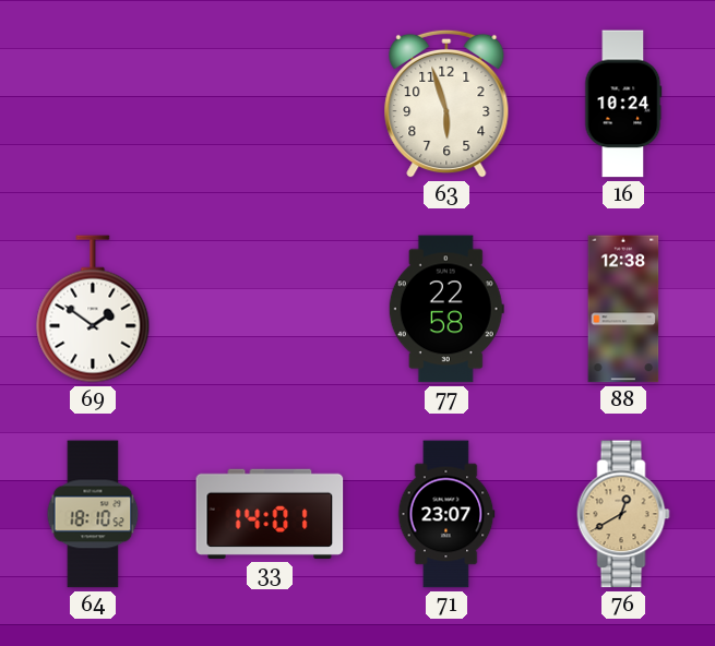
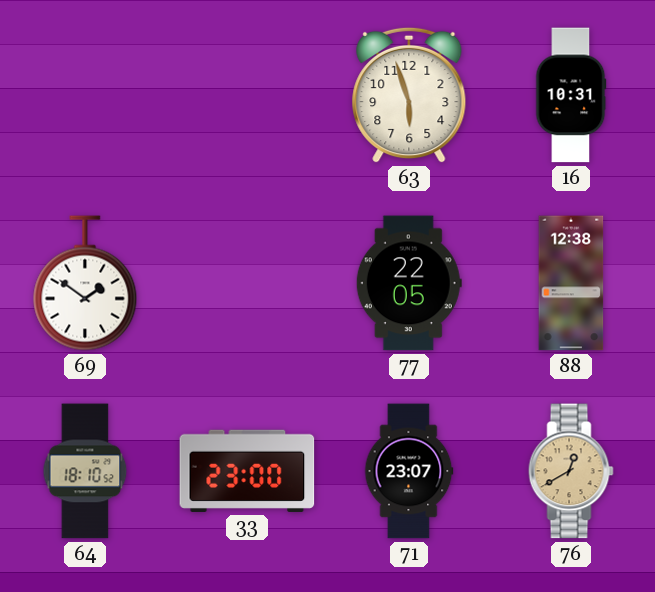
16: 10:24 -> 10:31
77: 22:58 -> 22:05
33: 14:01 -> 23:00
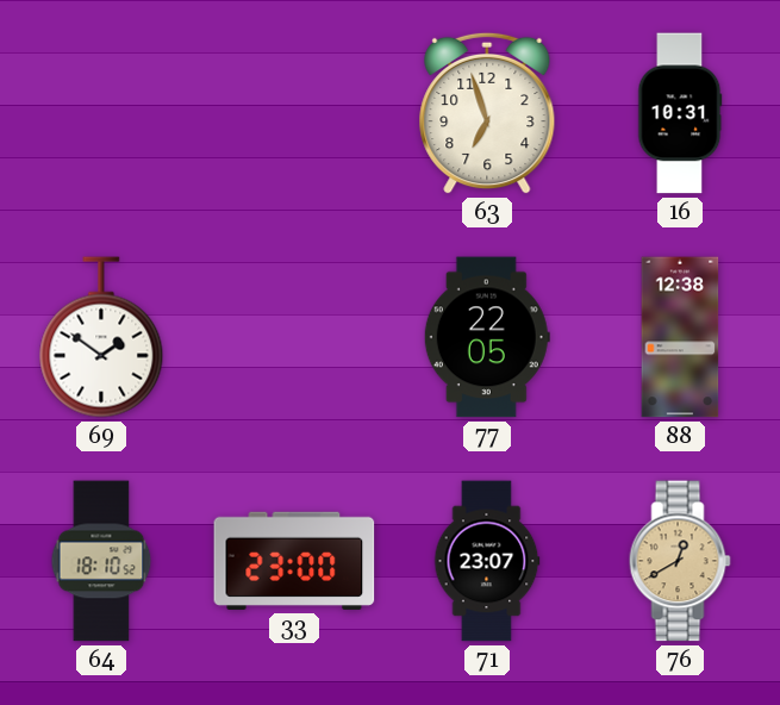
63: 5:57 -> 6:57
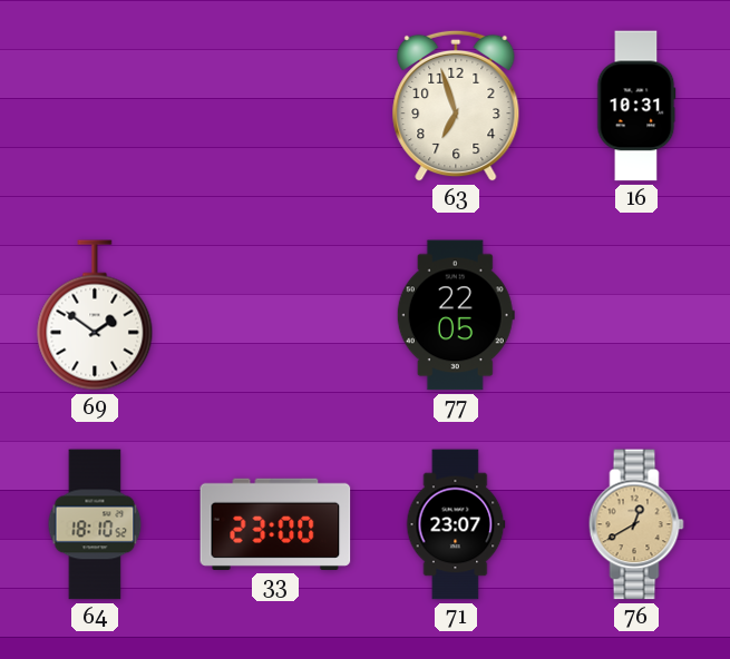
88: 12:38 -> none
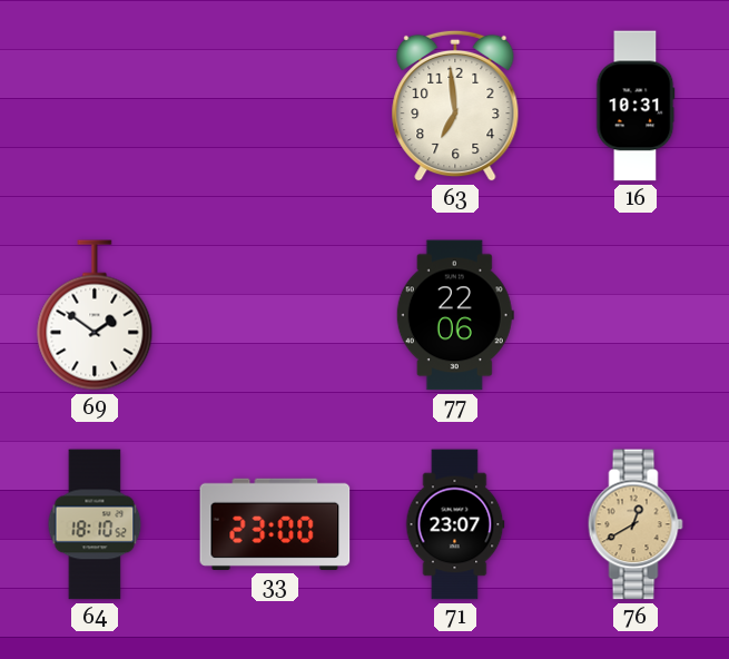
63: 6:57 -> 6:59
77: 22:05 -> 22:06
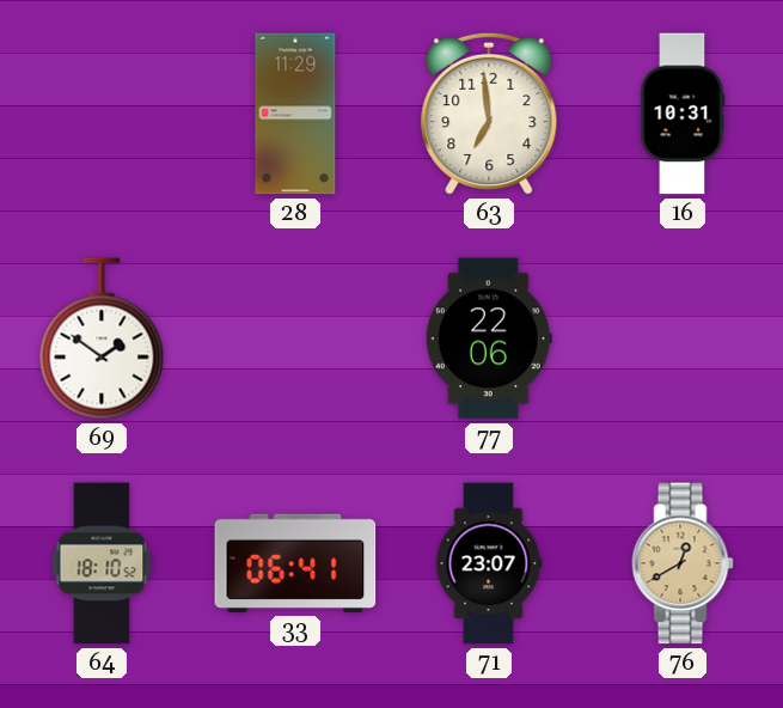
28: none -> 11:29
33: 23:00 -> 06:41
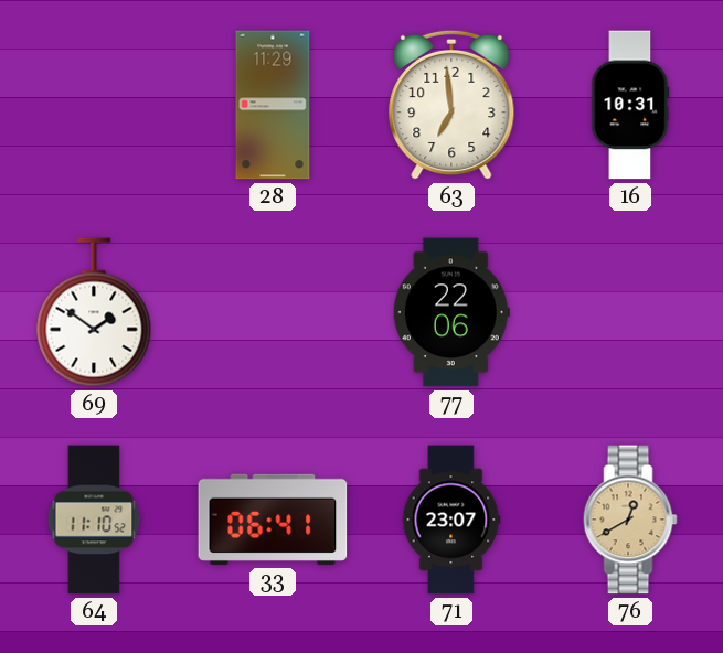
64: 18:10 -> 11:10
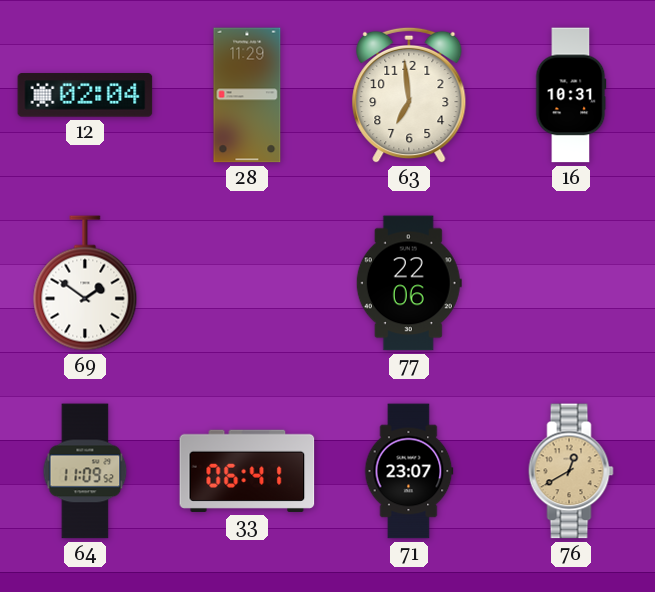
12: none -> 02:04
64: 11:10 -> 11:09
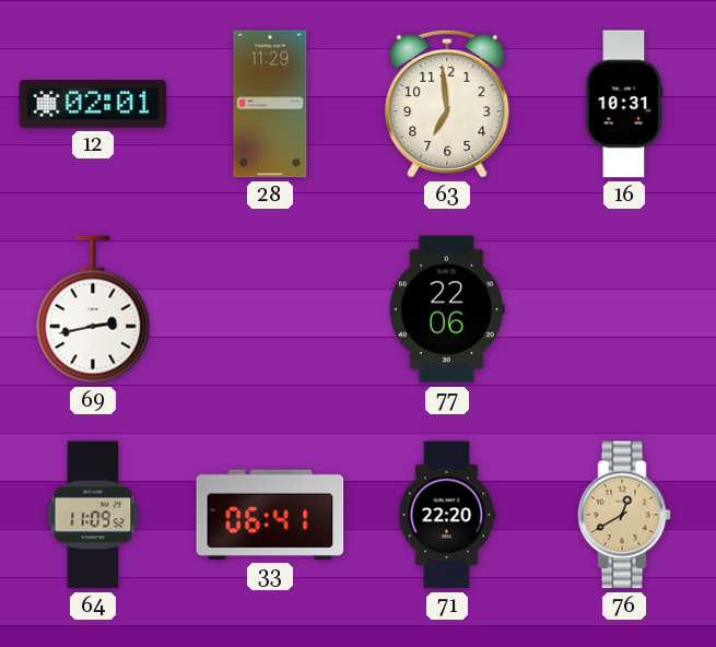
12: 02:04 -> 02:01
69: 1:51 -> 2:43
71: 23:07 -> 22:20
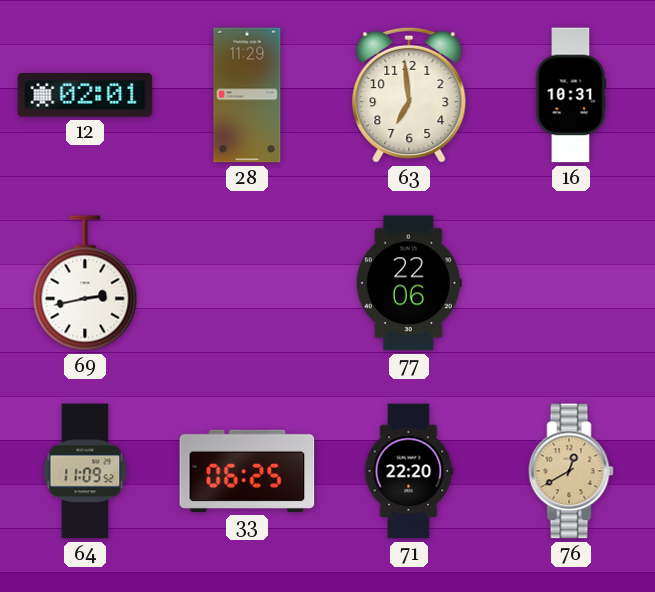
33: 06:41 -> 06:25
